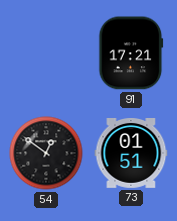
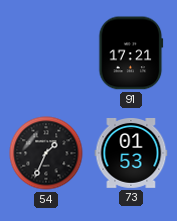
54: 12:51 -> 1:34
73: 01:51 -> 01:53
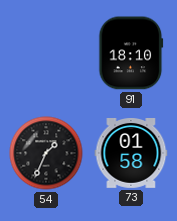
91: 17:21 -> 18:10
73: 01:53 -> 01:58
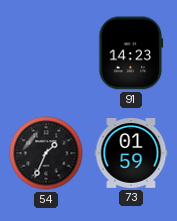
91: 18:10 -> 14:23
73: 01:58 -> 01:59
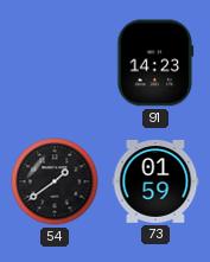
54: 1:34 -> 1:39
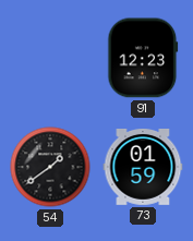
91: 14:23 -> 12:23
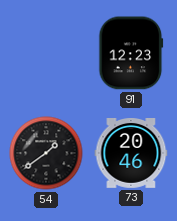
73: 01:59 -> 20:46
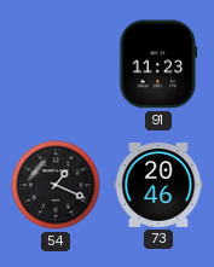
91: 12:23 -> 11:23
54: 1:39 -> 1:19
